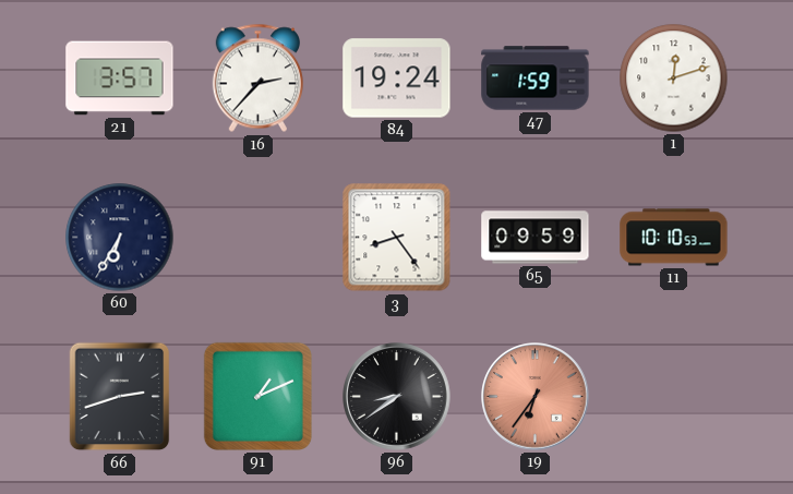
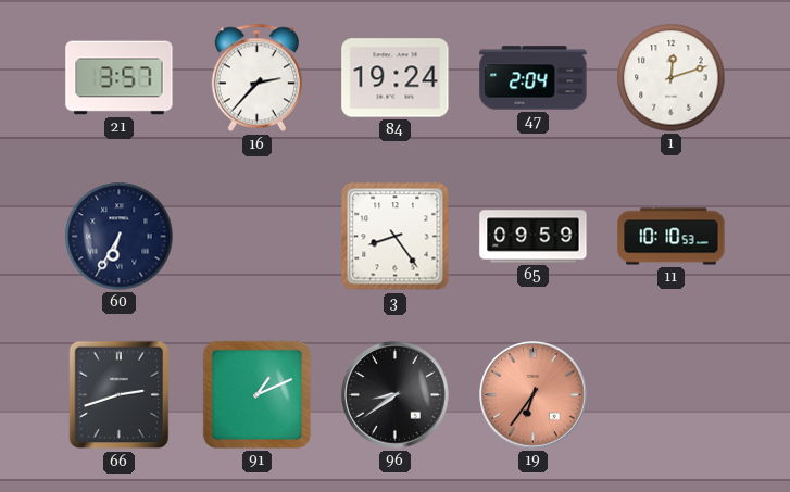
47: 1:59 -> 2:04
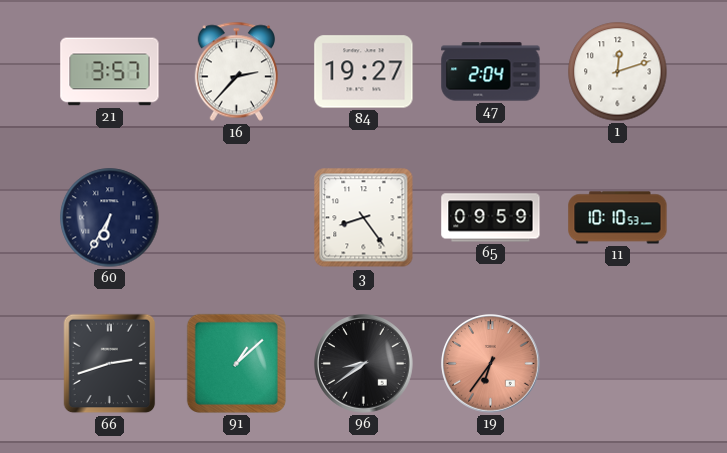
84: 19:24 -> 19:27
91: 1:11 -> 1:08
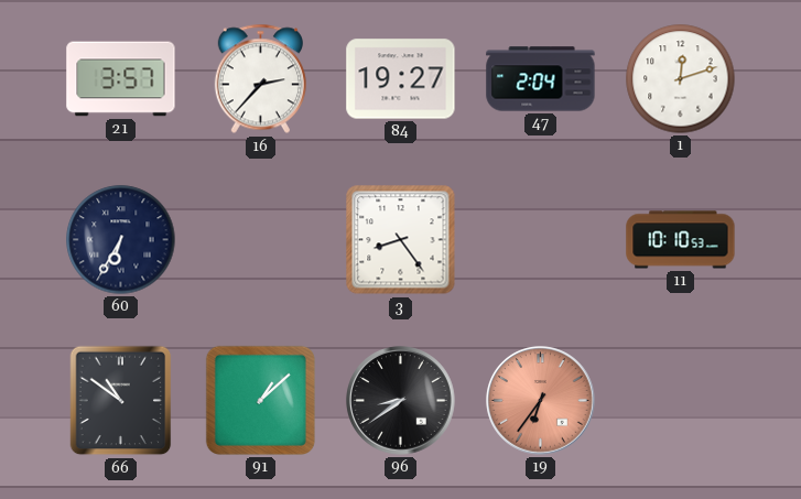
65: 09:59 -> none
66: 2:42 -> 10:51
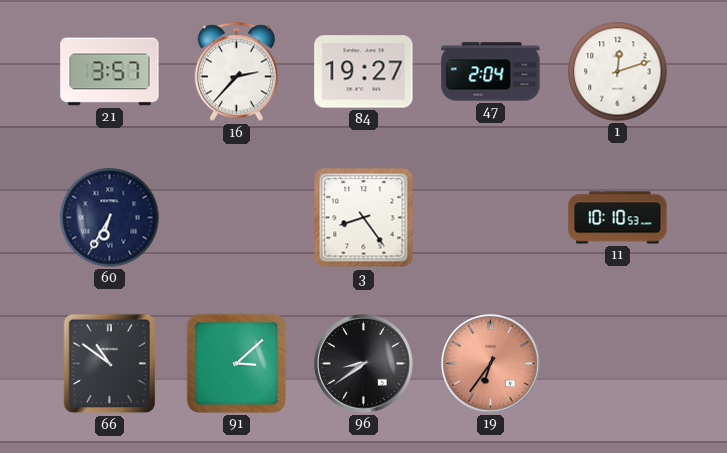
91: 1:08 -> 3:08
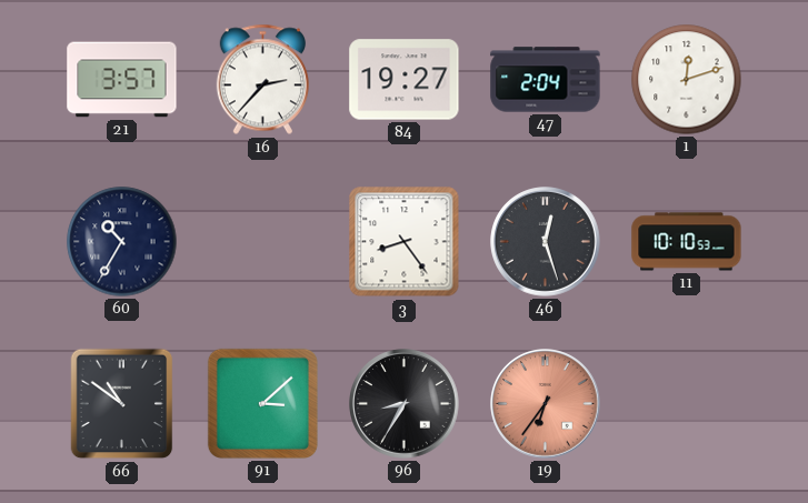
60: 6:35 -> 10:35
46: none -> 12:27
96: 8:39 -> 8:35
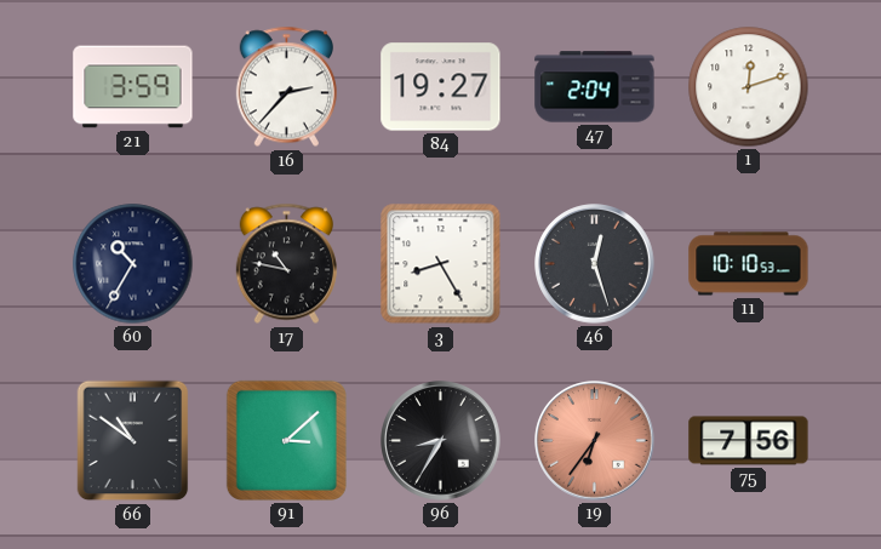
21: 3:57 -> 3:59
17: none -> 10:47
3: 8:24 -> 8:25
75: none -> 7:56
